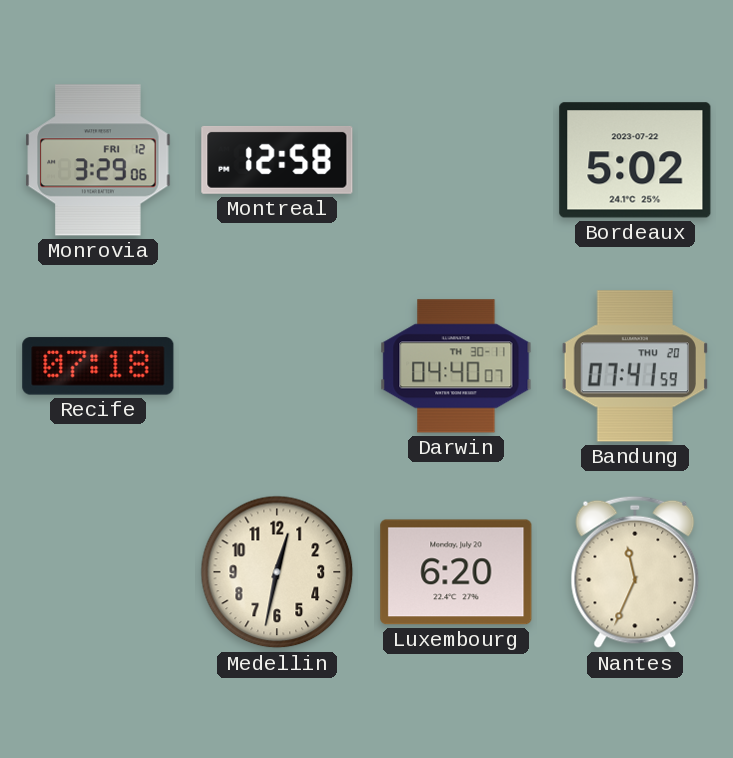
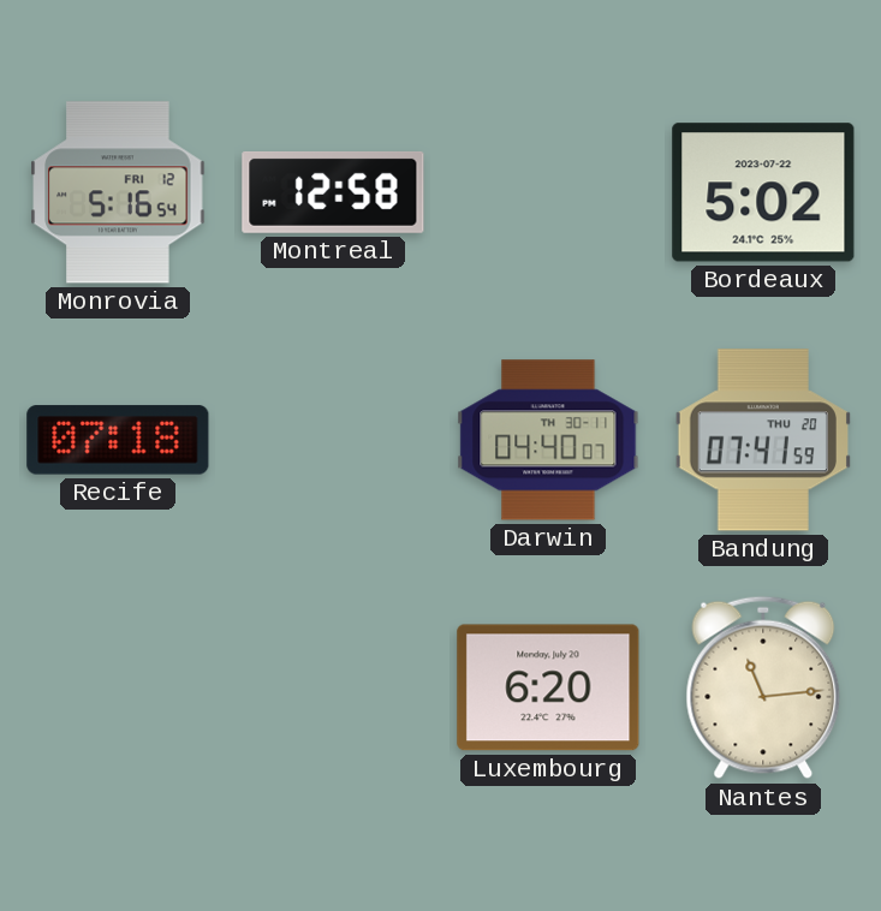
Monrovia: 3:29 -> 5:16
Medellin: 12:32 -> none
Nantes: 11:34 -> 11:14
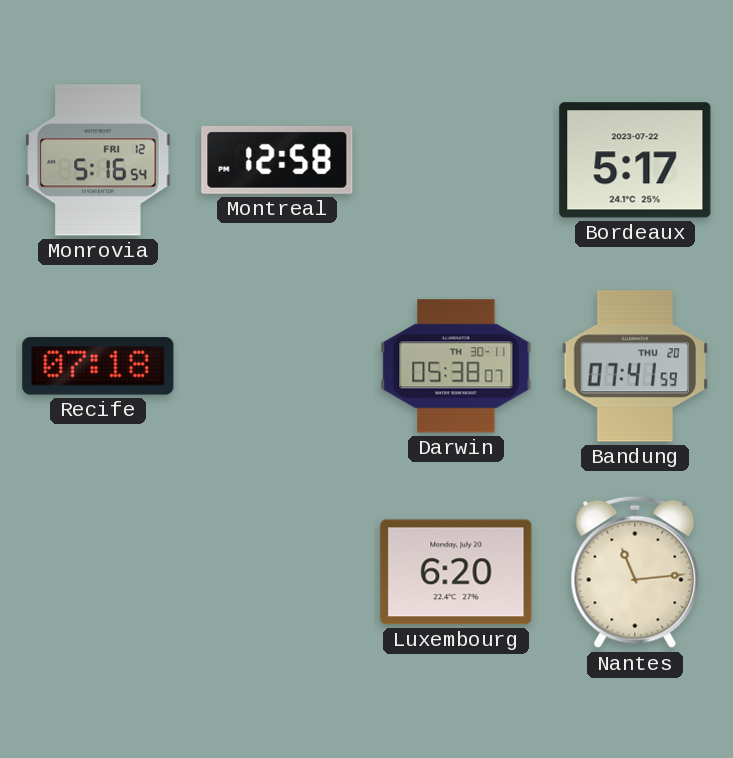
Bordeaux: 5:02 -> 5:17
Darwin: 04:40 -> 05:38
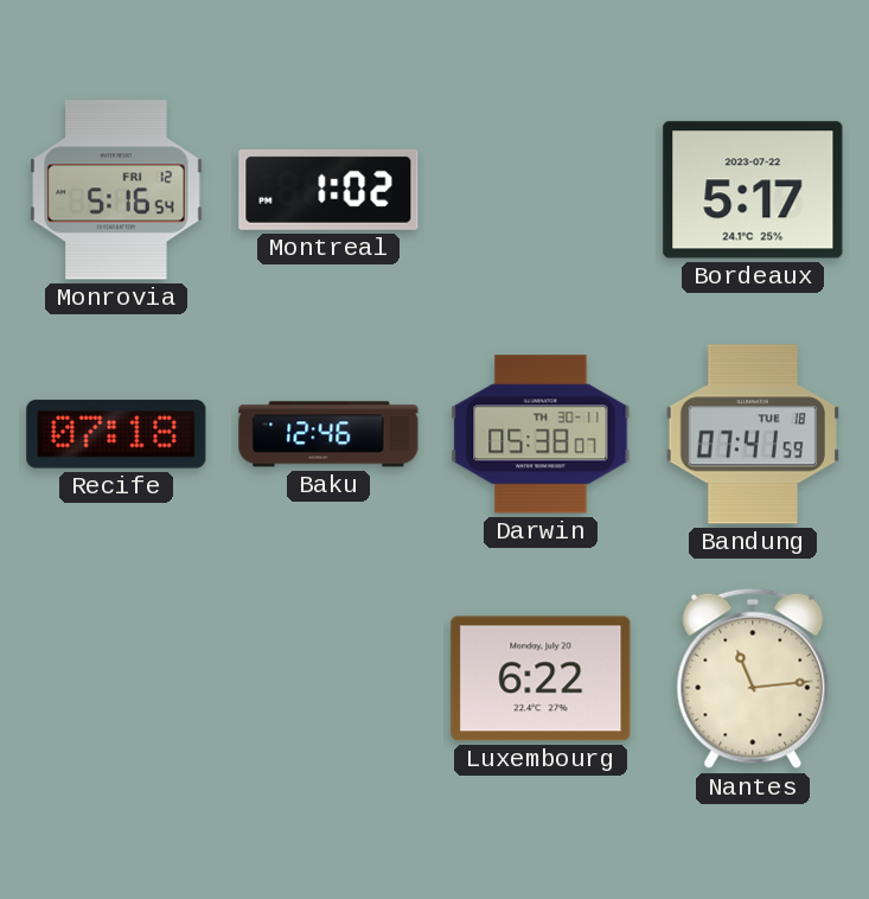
Montreal: 12:58 -> 1:02
Baku: none -> 12:46
Bandung date: THU 20 -> TUE 18
Luxembourg: 6:20 -> 6:22
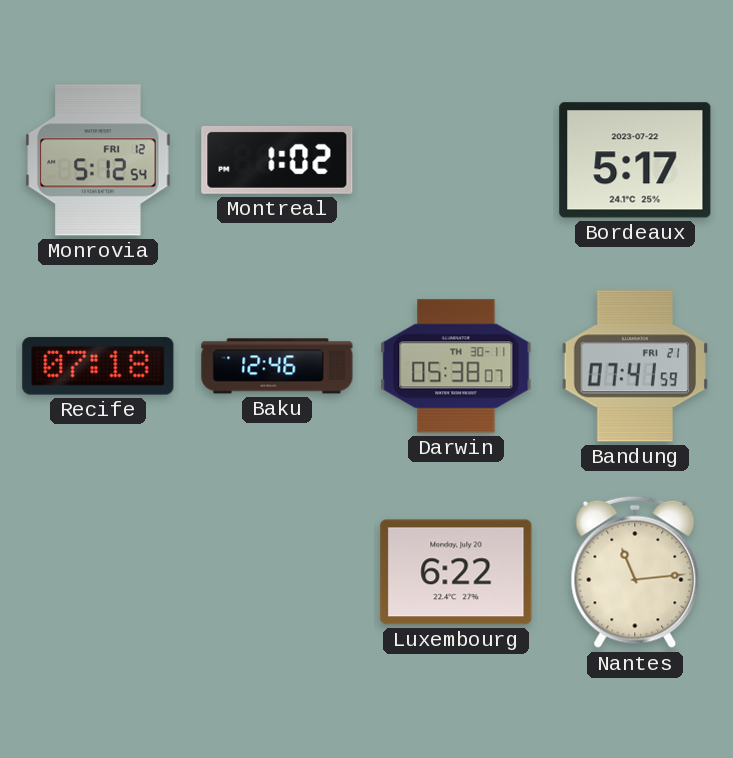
Monrovia: 5:16 -> 5:12
Bandung date: TUE 18 -> FRI 21
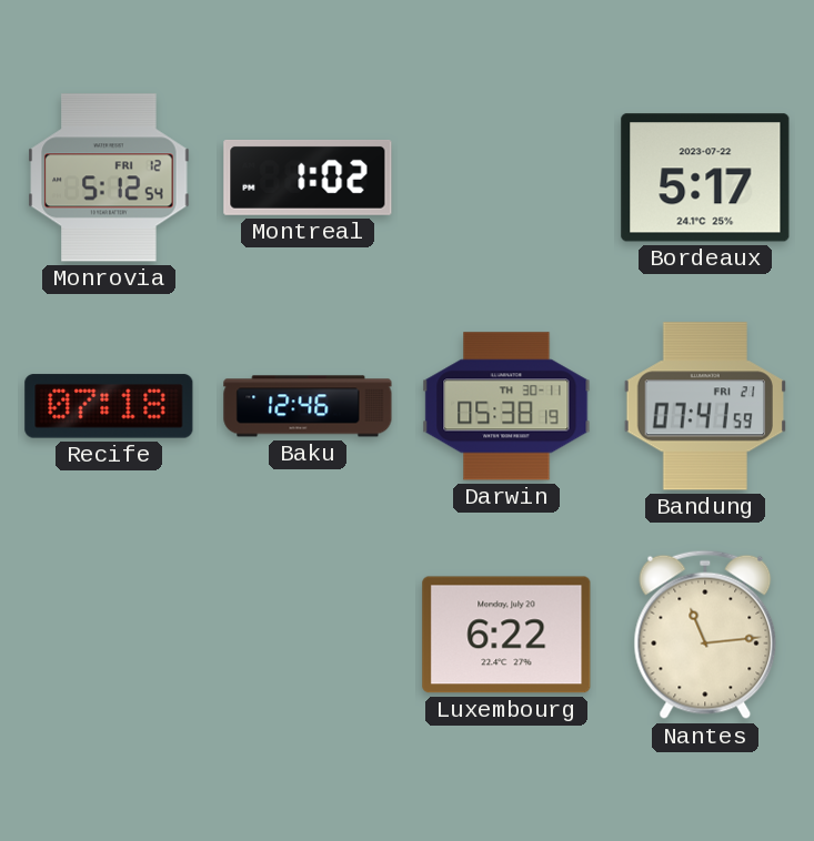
Darwin: 05:38:07 -> 05:38:19
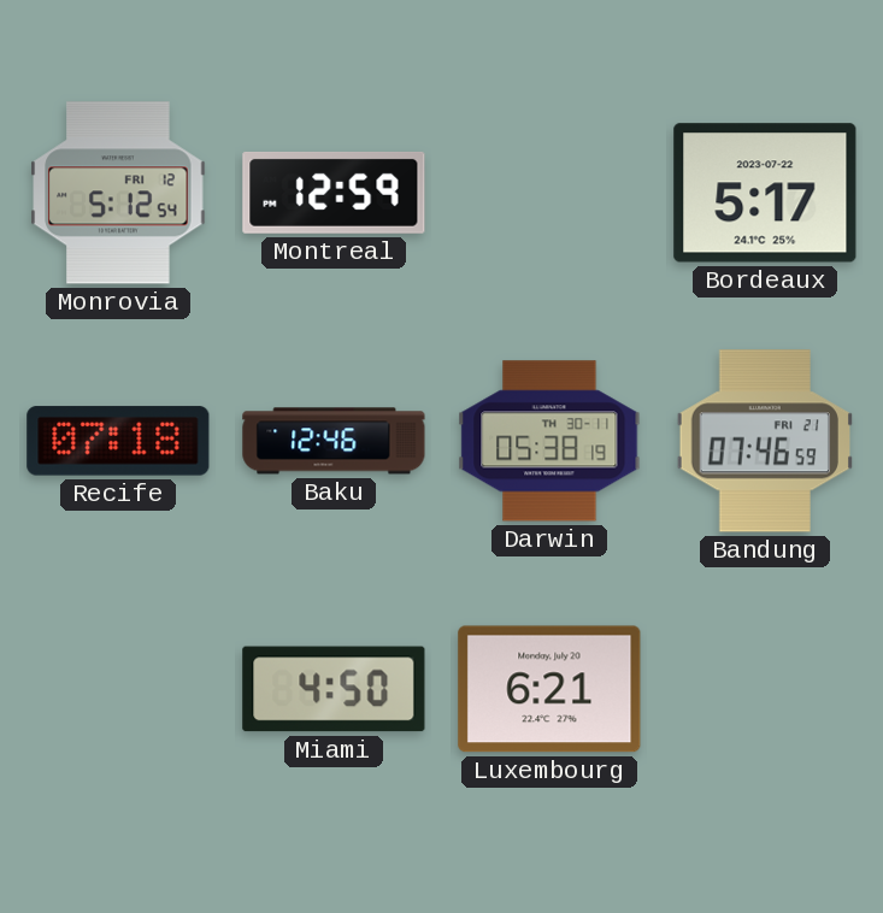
Montreal: 1:02 -> 12:59
Bandung: 07:41 -> 07:46
Miami: none -> 4:50
Luxembourg: 6:22 -> 6:21
Nantes: 11:14 -> none
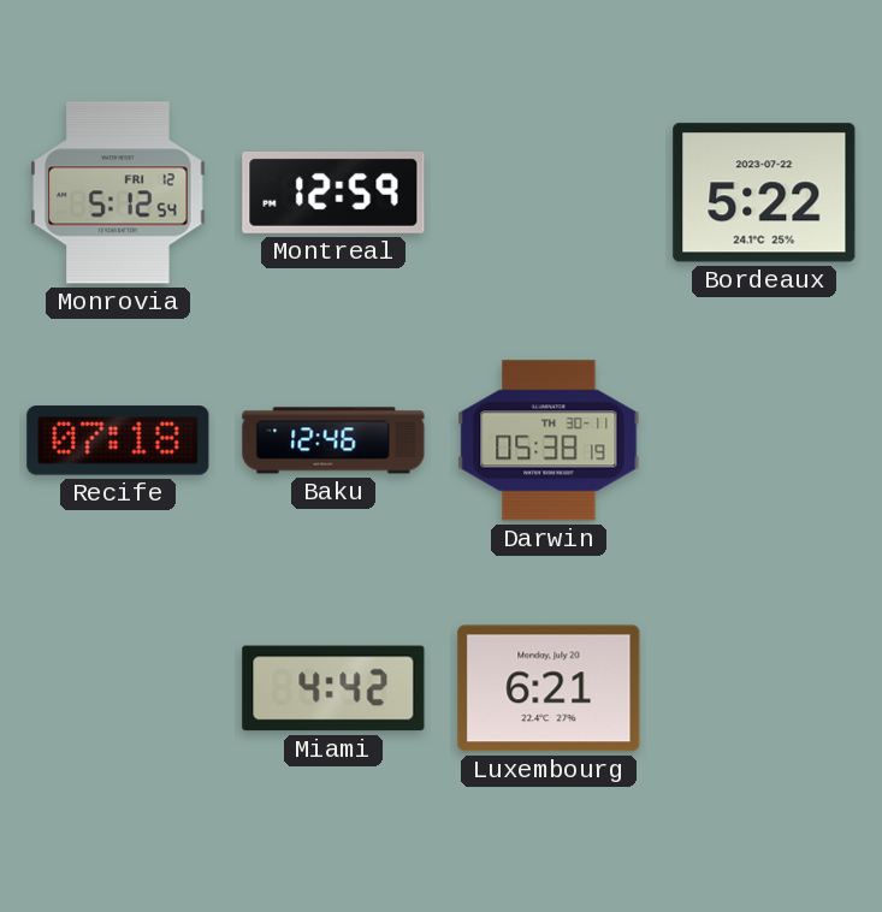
Bordeaux: 5:17 -> 5:22
Bandung: 07:46 -> none
Miami: 4:50 -> 4:42
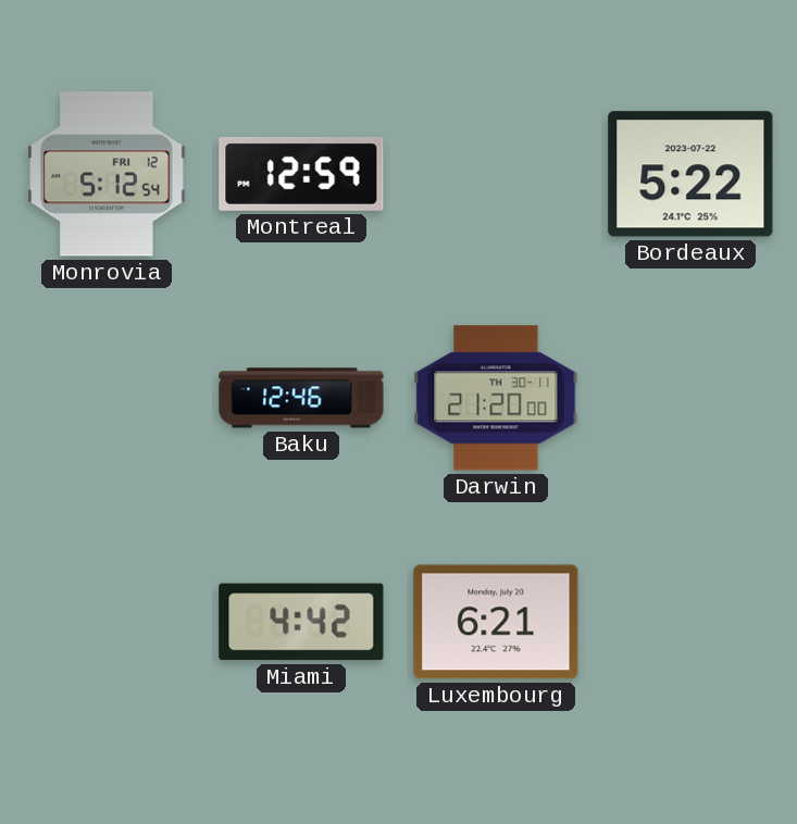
Recife: 07:18 -> none
Darwin: 05:38 -> 21:20
